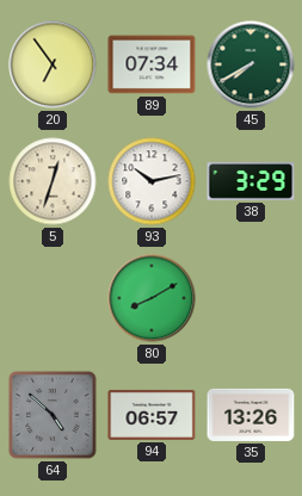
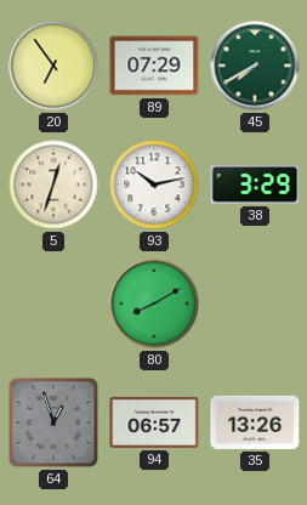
89: 07:34 -> 07:29
64: 4:52 -> 12:57
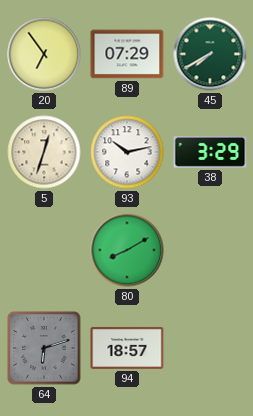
64: 12:57 -> 6:12
94: 06:57 -> 18:57
35: 13:26 -> none
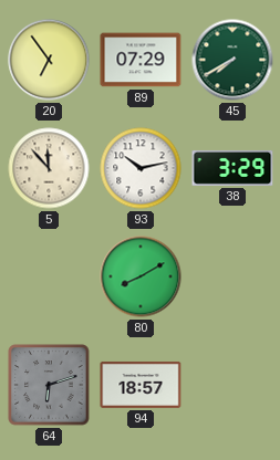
5: 12:33 -> 11:53
